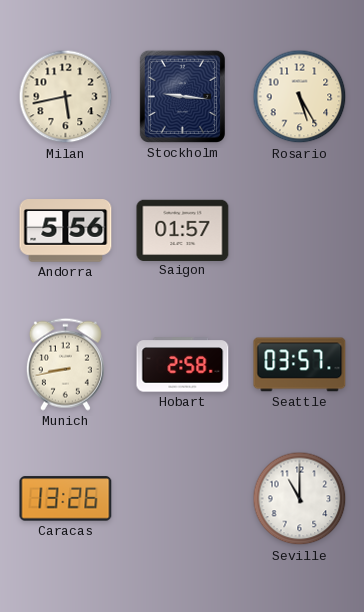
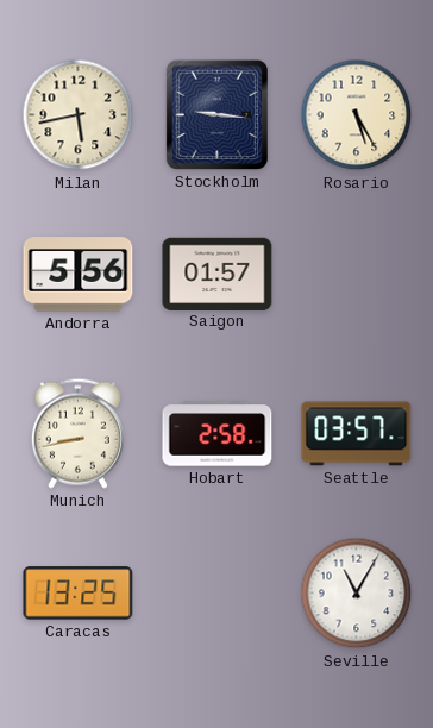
Caracas: 13:26 -> 13:25
Seville: 11:00 -> 11:05
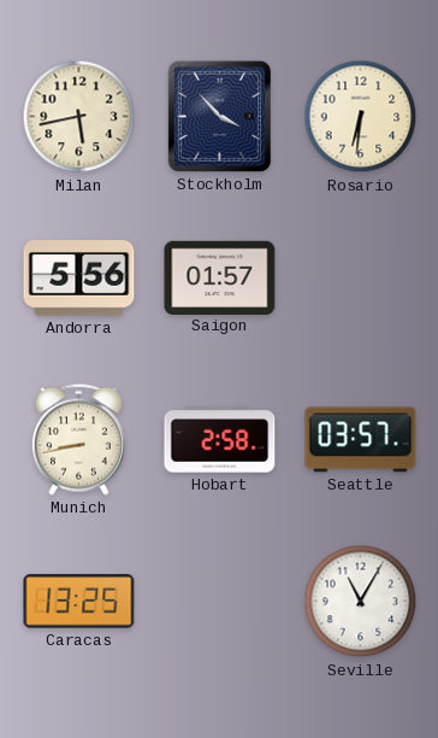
Stockholm: 9:16 -> 3:53
Rosario: 5:25 -> 6:31
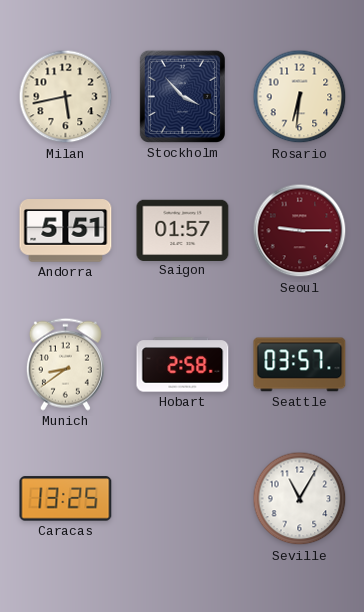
Andorra: 5:56 -> 5:51
Seoul: none -> 9:15
Munich: 8:43 -> 8:39
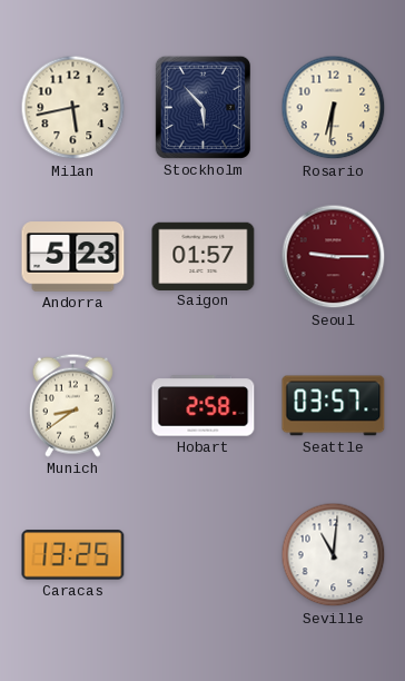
Stockholm: 3:53 -> 5:53
Andorra: 5:51 -> 5:23
Seville: 11:05 -> 11:01
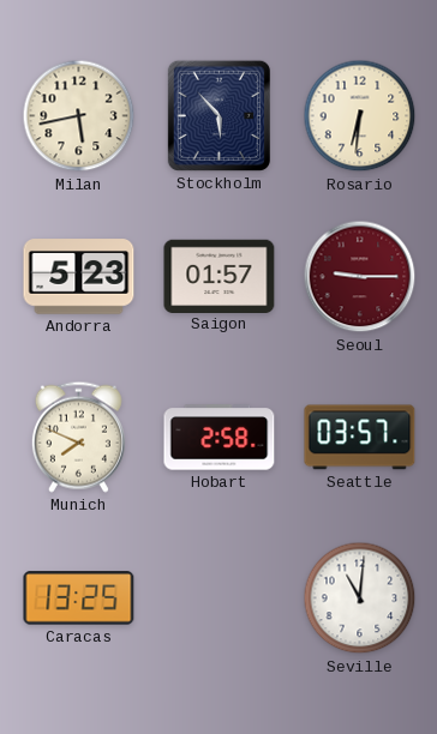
Munich: 8:39 -> 7:49
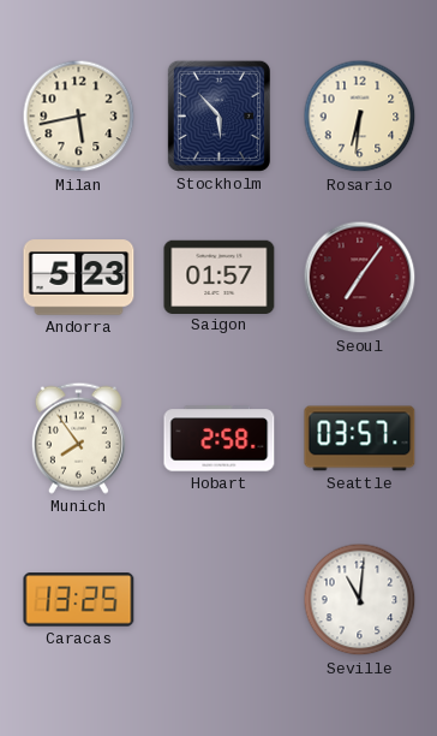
Seoul: 9:15 -> 7:06
Munich: 7:49 -> 7:54
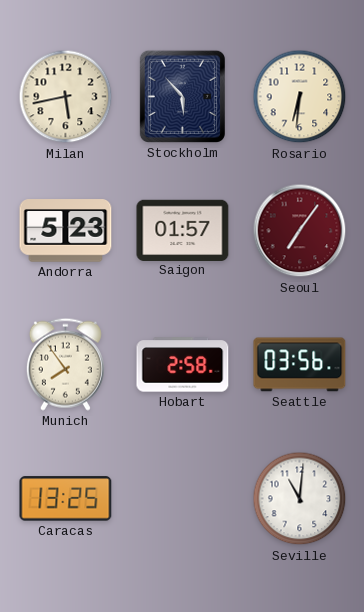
Seattle: 03:57 -> 03:56
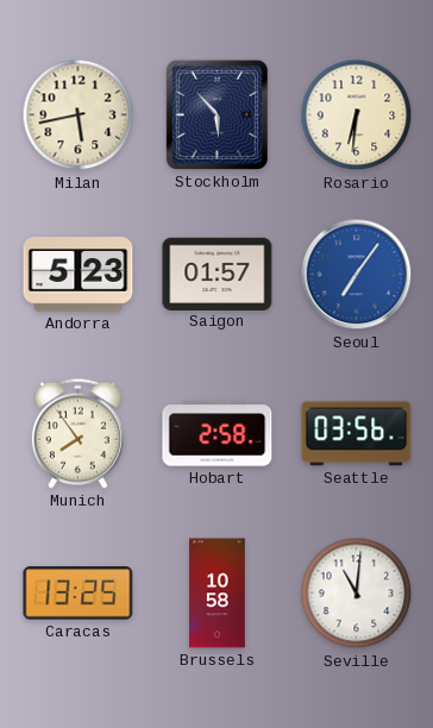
Seoul dial: burgundy -> blue
Brussels: none -> 10:58
